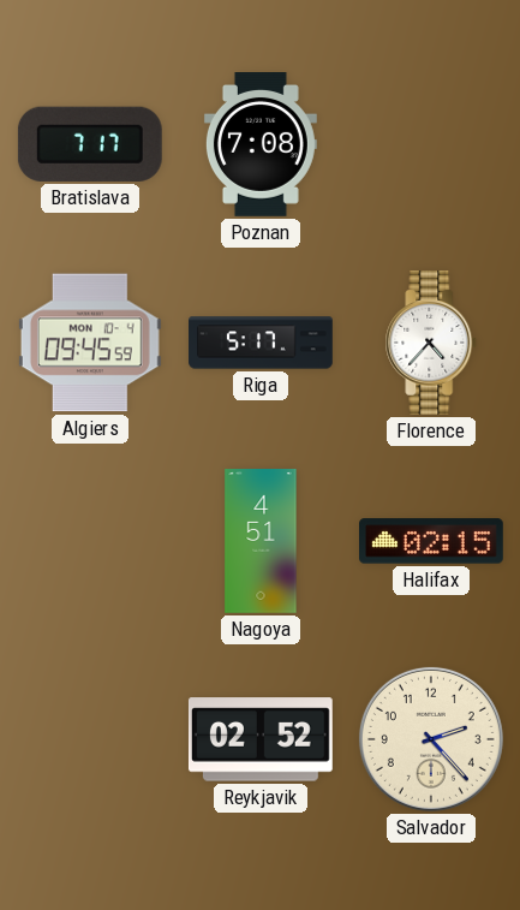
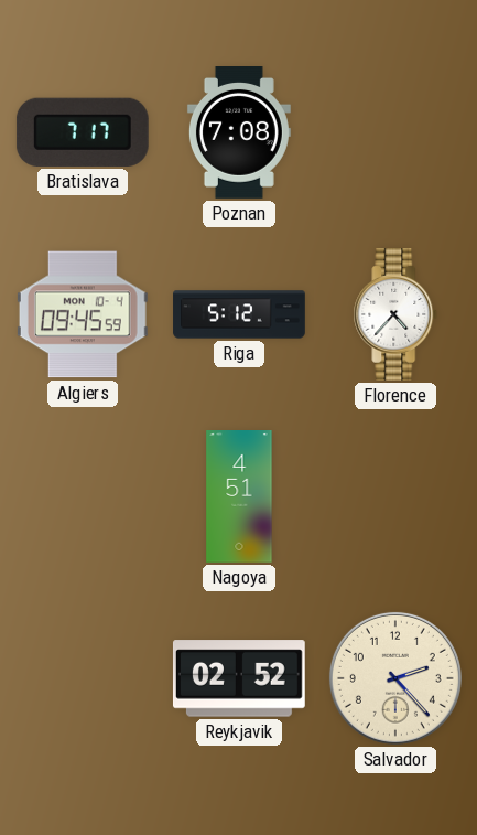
Riga: 5:17 -> 5:12
Halifax: 02:15 -> none
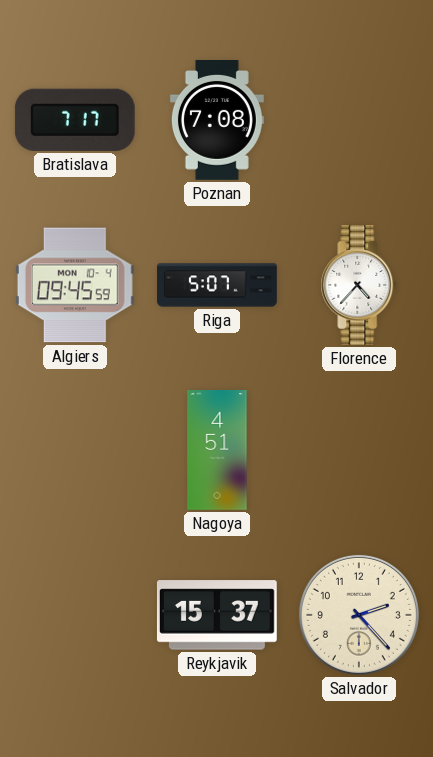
Riga: 5:12 -> 5:07
Reykjavik: 02:52 -> 15:37
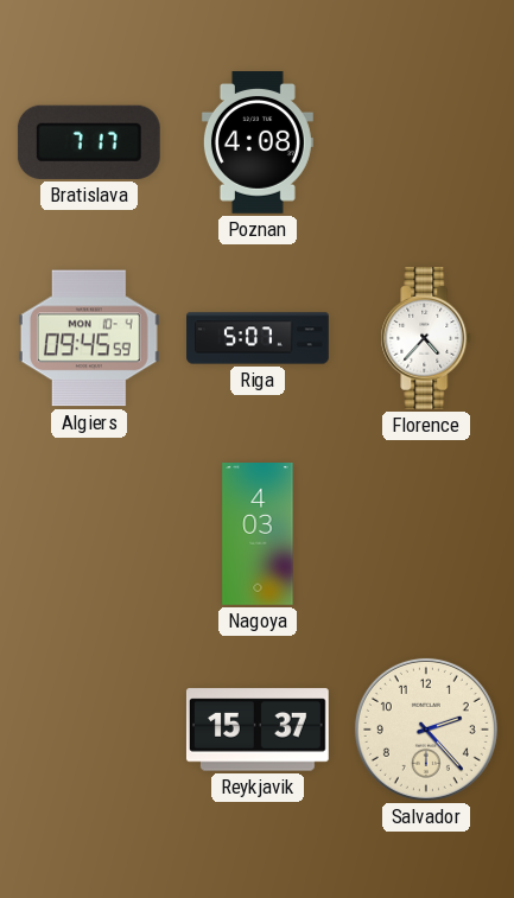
Poznan: 7:08 -> 4:08
Nagoya: 4:51 -> 4:03
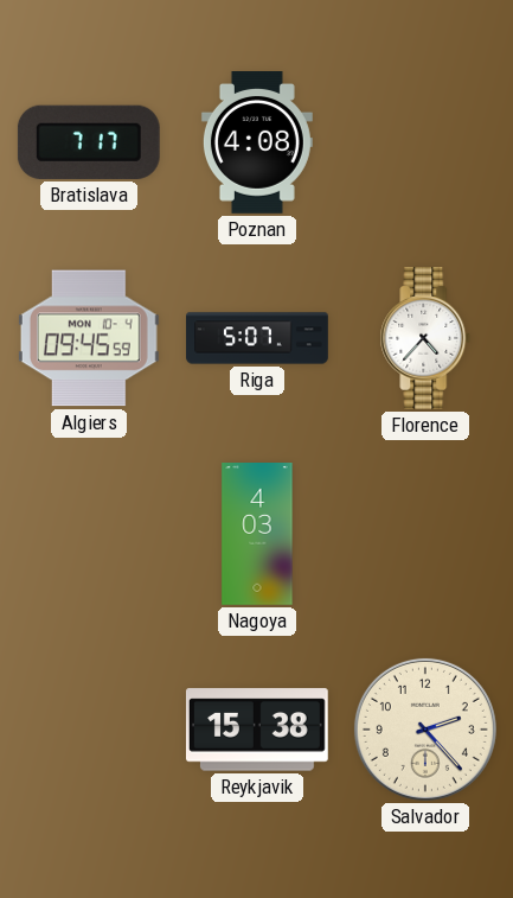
Reykjavik: 15:37 -> 15:38
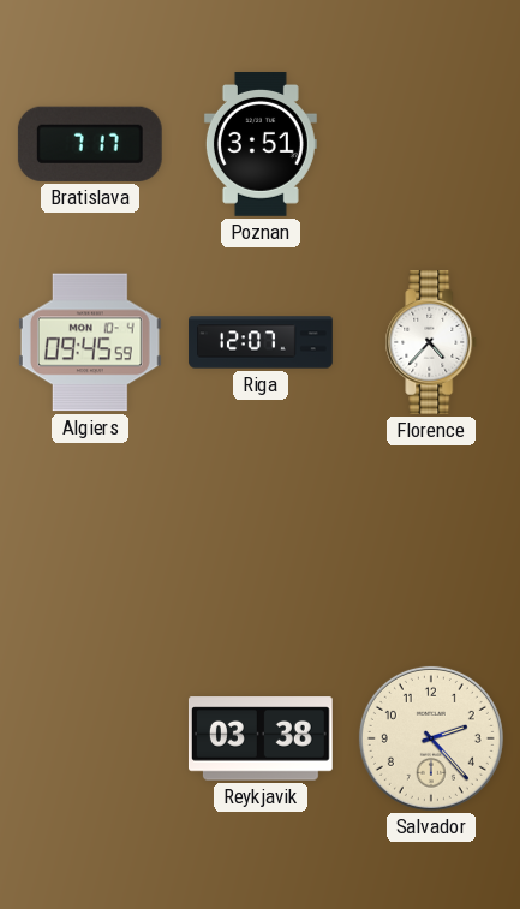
Poznan: 4:08 -> 3:51
Riga: 5:07 -> 12:07
Nagoya: 4:03 -> none
Reykjavik: 15:38 -> 03:38
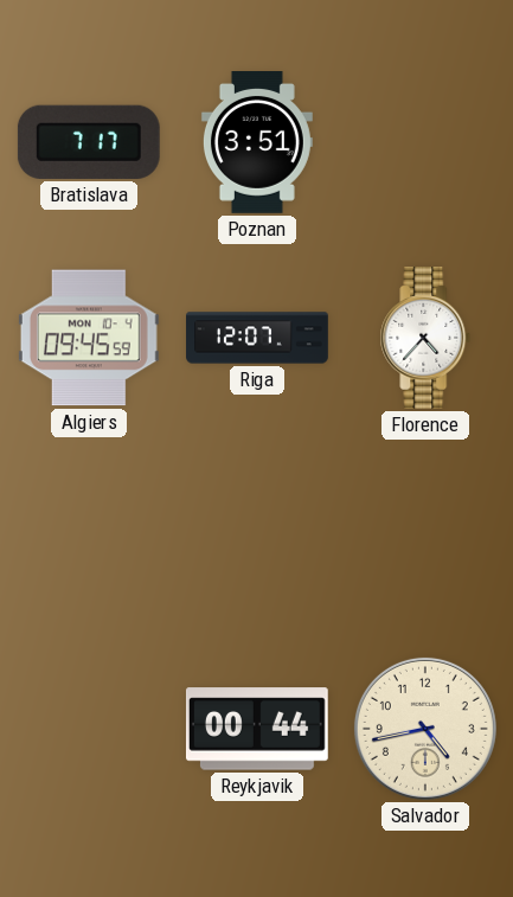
Reykjavik: 03:38 -> 00:44
Salvador: 2:23 -> 4:43
